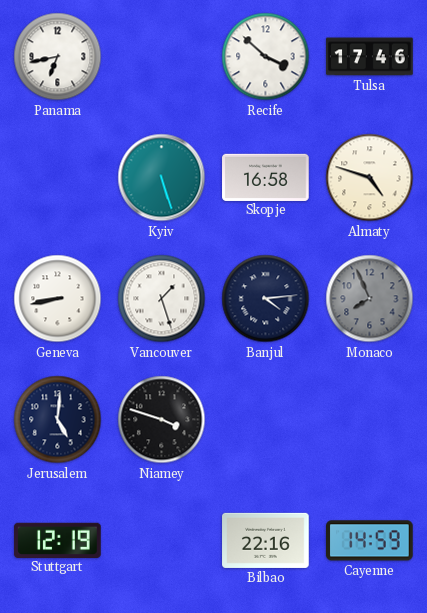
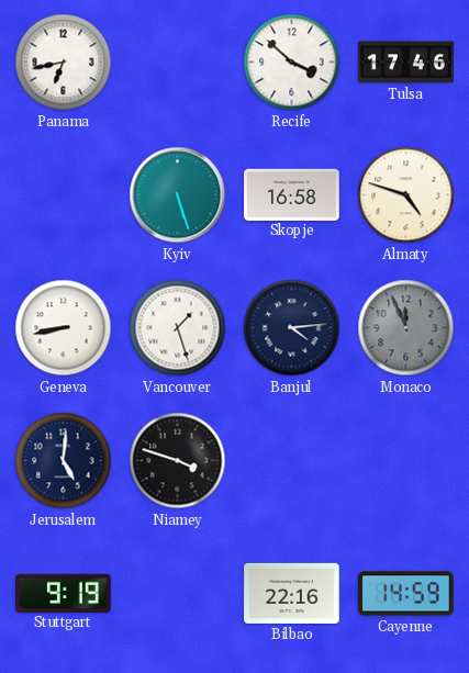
Monaco: 7:56 -> 11:56
Stuttgart: 12:19 -> 9:19
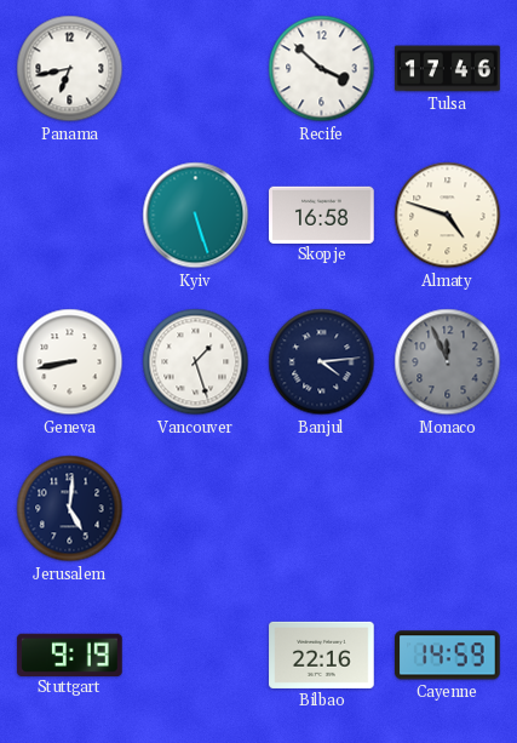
Niamey: 3:48 -> none
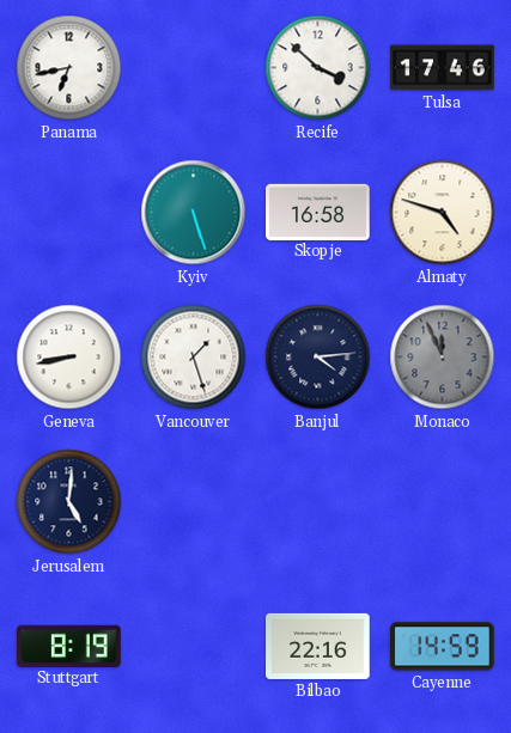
Stuttgart: 9:19 -> 8:19
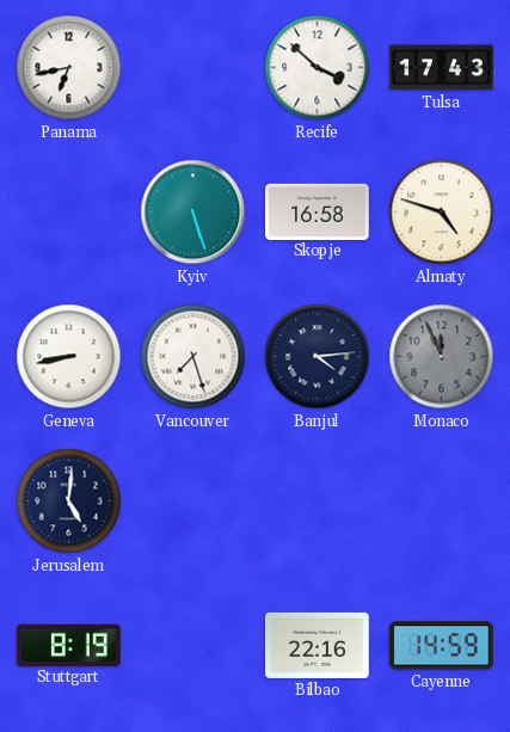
Tulsa: 17:46 -> 17:43
Vancouver: 1:27 -> 7:27
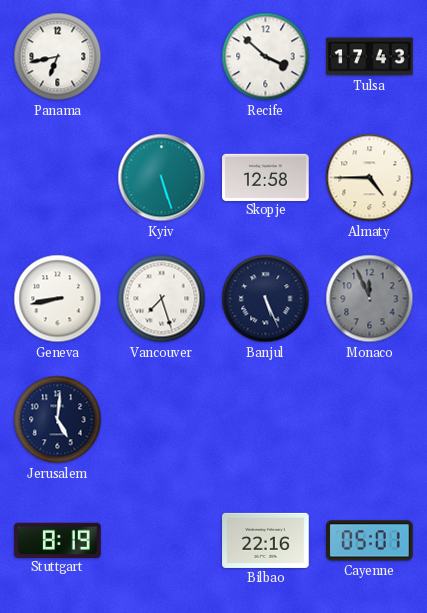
Skopje: 16:58 -> 12:58
Almaty: 4:48 -> 4:45
Banjul: 4:14 -> 5:26
Cayenne: 14:59 -> 05:01
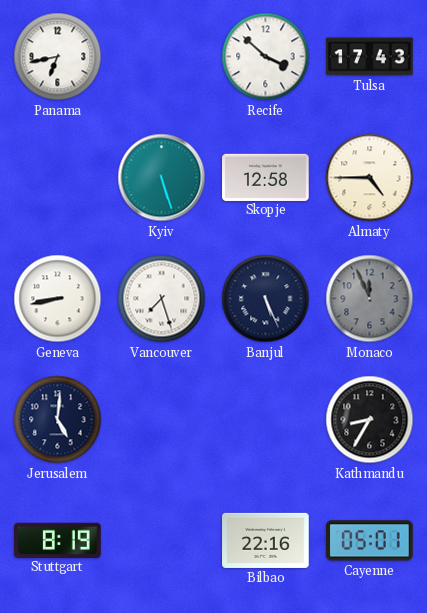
Kathmandu: none -> 8:35
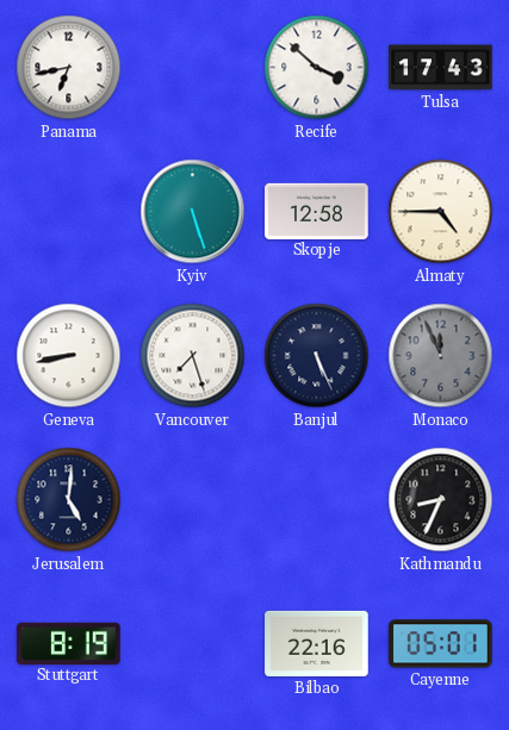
Kathmandu: 8:35 -> 8:34
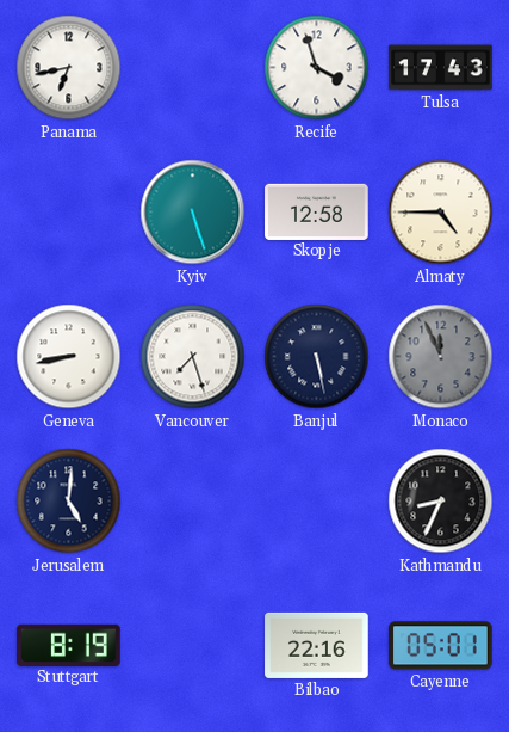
Recife: 3:52 -> 3:57
Banjul: 5:26 -> 5:28
